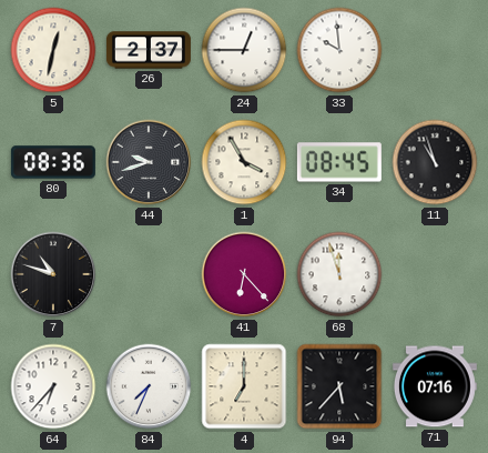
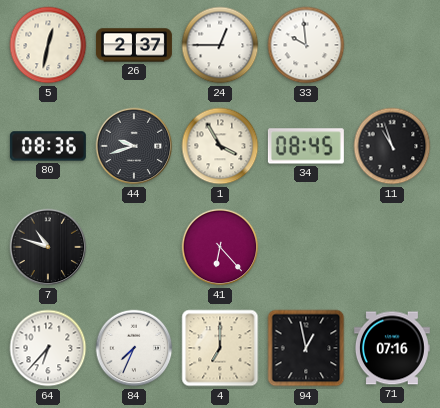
68: 11:57 -> none
94: 5:37 -> 12:58
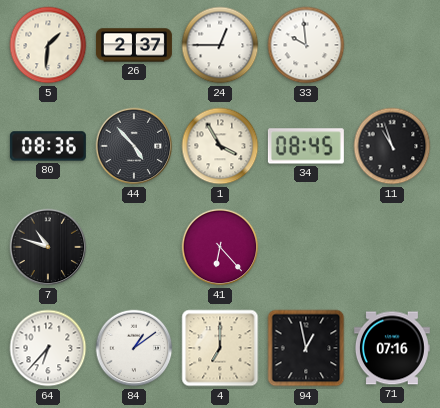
5: 12:32 -> 1:31
44: 9:42 -> 4:53
84: 7:34 -> 1:09
